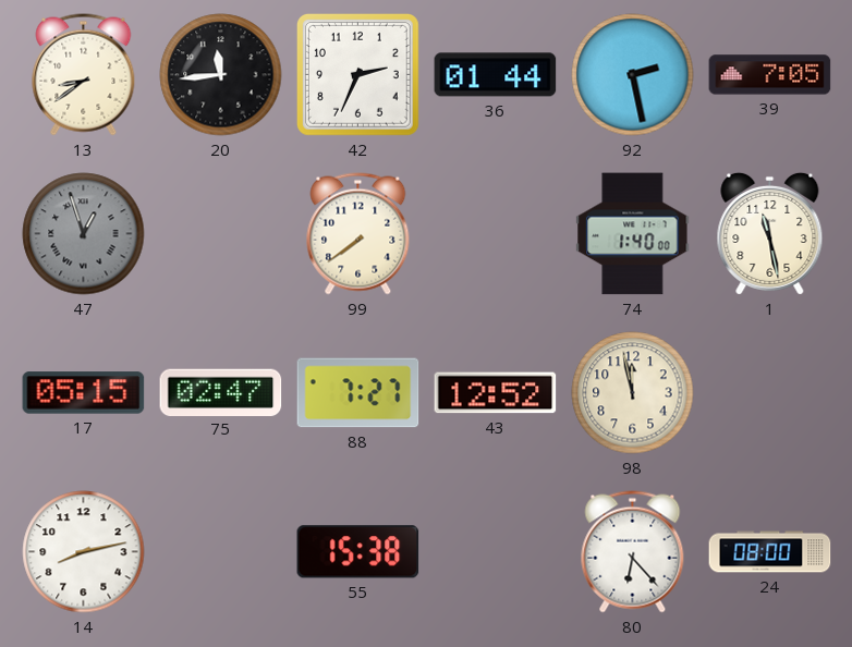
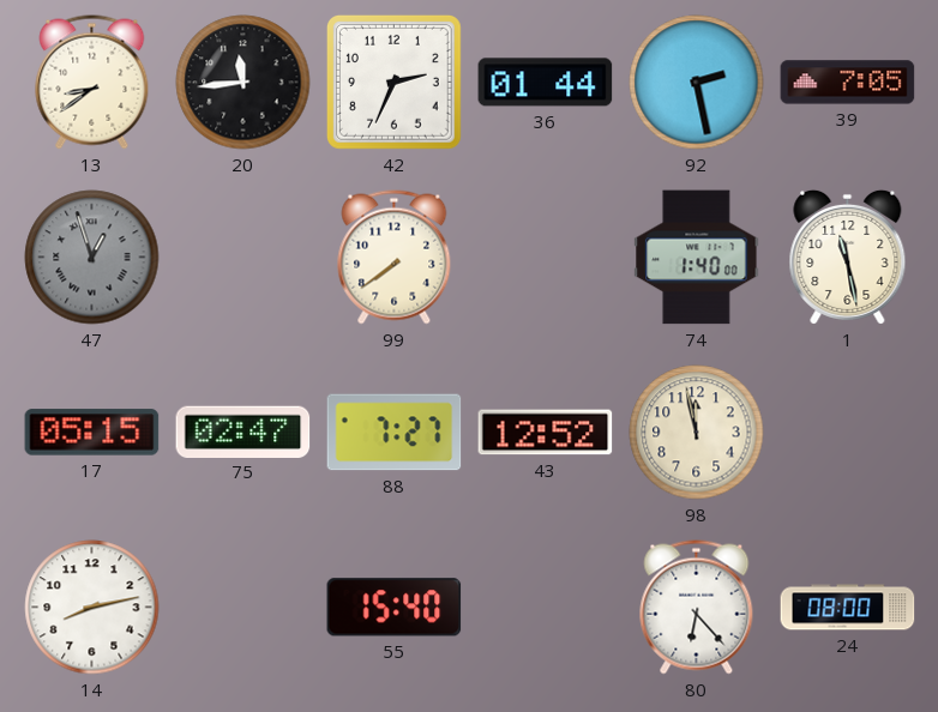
55: 15:38 -> 15:40
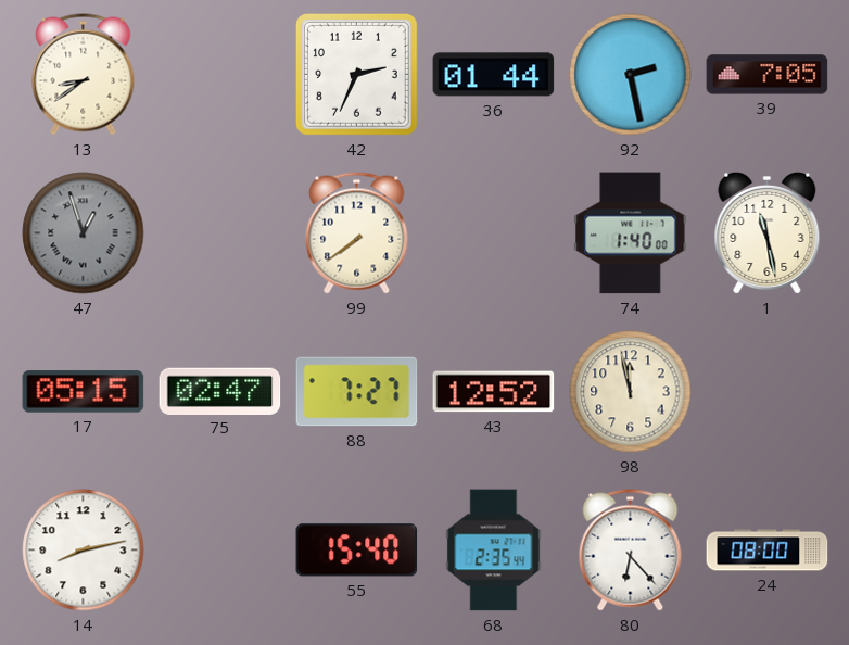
20: 11:44 -> none
68: none -> 2:35
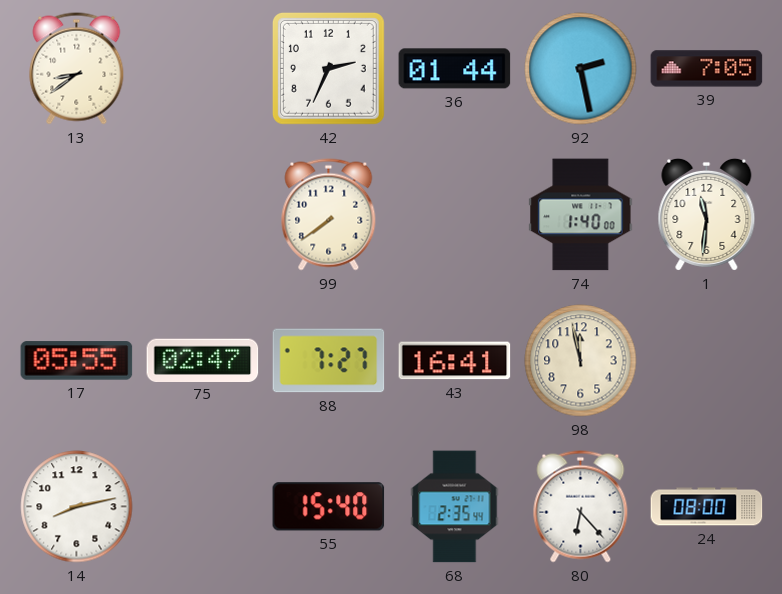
47: 12:57 -> none
1: 11:28 -> 11:31
17: 05:15 -> 05:55
43: 12:52 -> 16:41
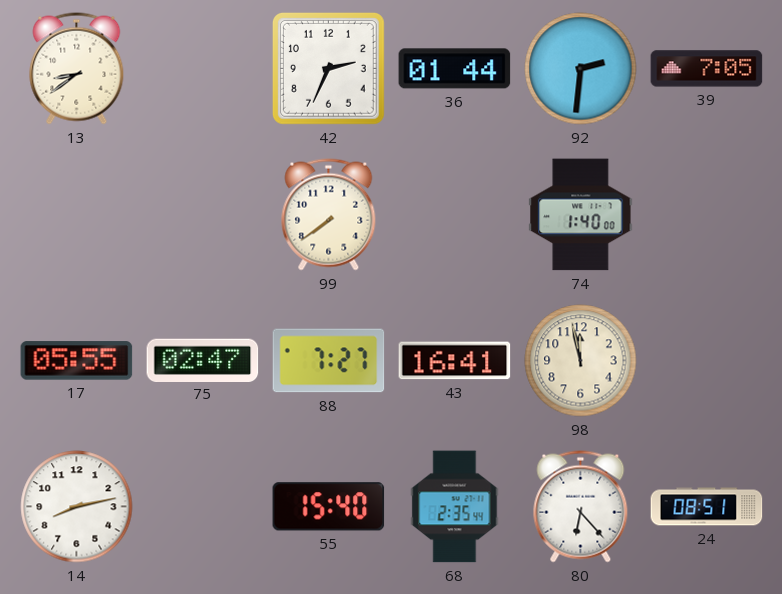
92: 2:28 -> 2:31
1: 11:31 -> none
24: 08:00 -> 08:51
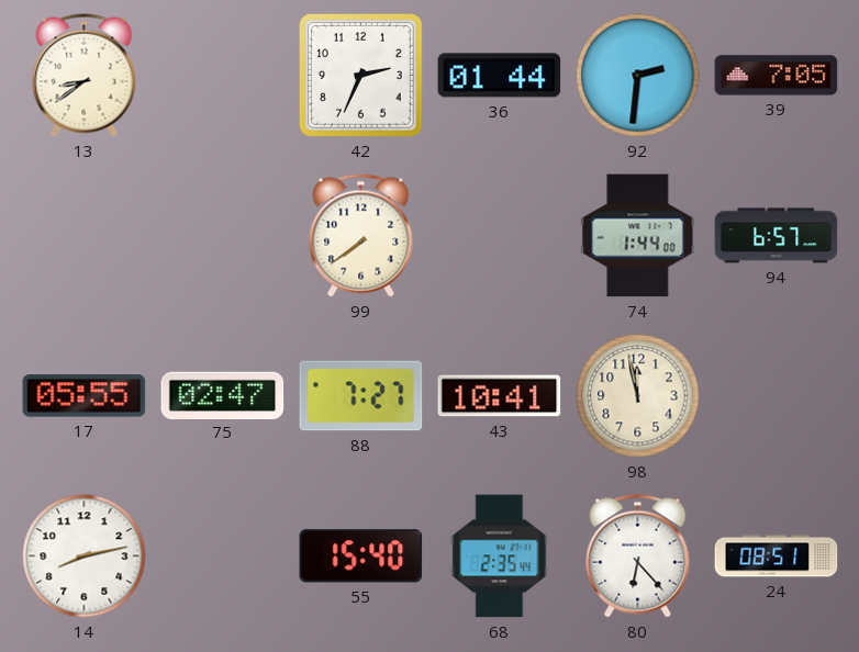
74: 1:40 -> 1:44
94: none -> 6:57
43: 16:41 -> 10:41
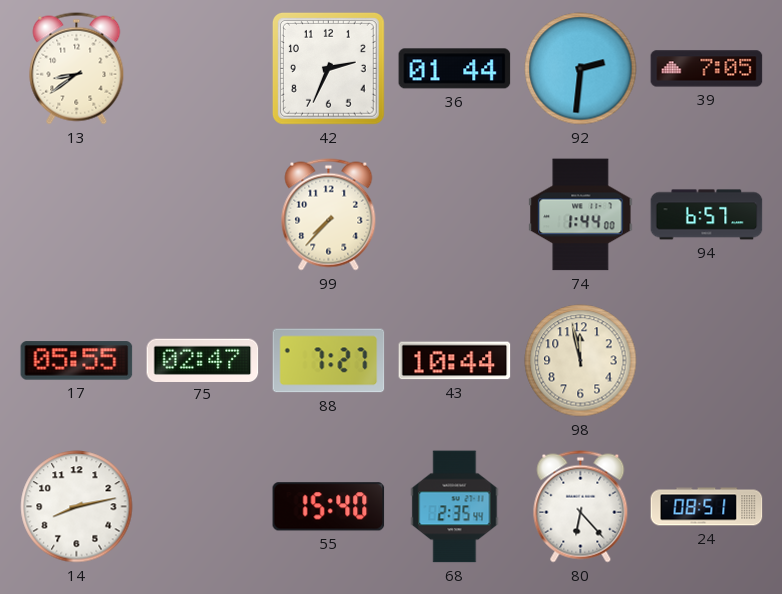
99: 7:39 -> 7:37
43: 10:41 -> 10:44
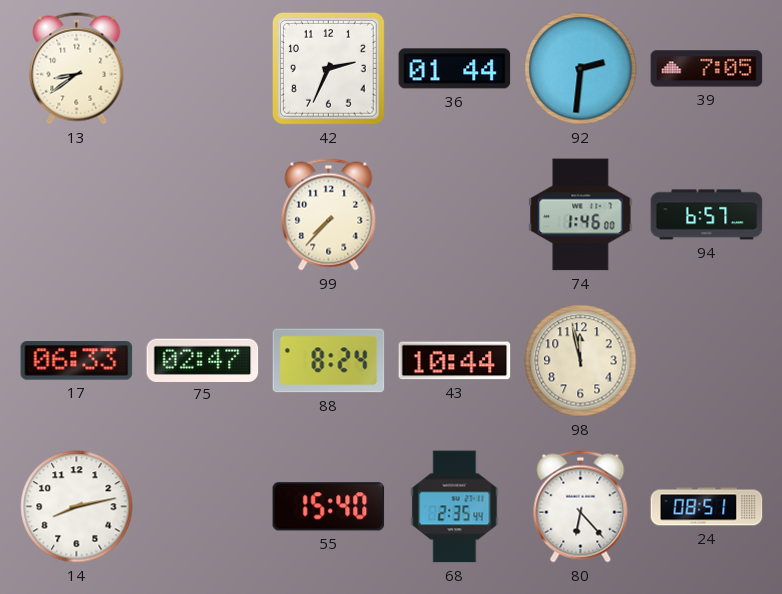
74: 1:44 -> 1:46
17: 05:55 -> 06:33
88: 7:27 -> 8:24
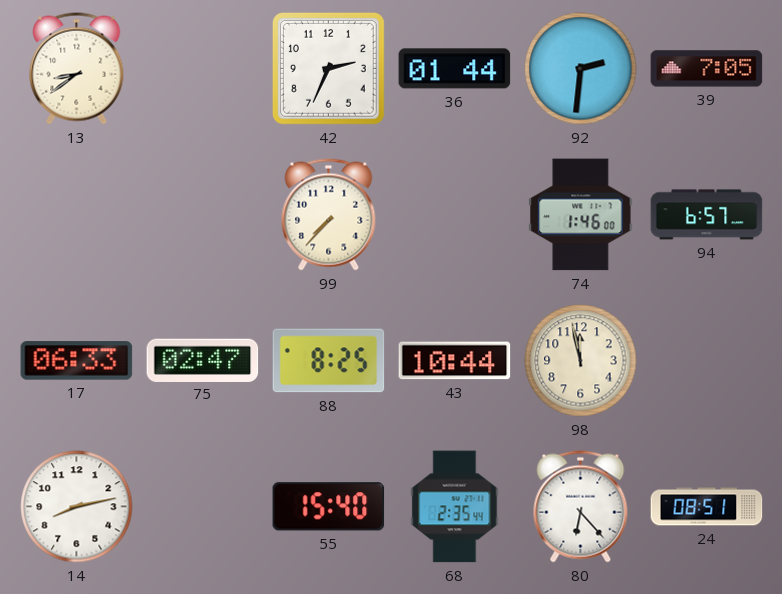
88: 8:24 -> 8:25
